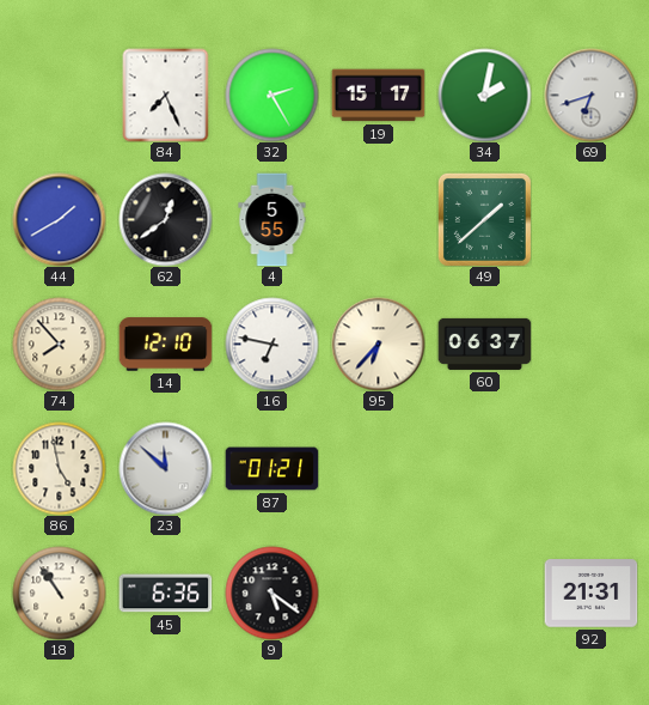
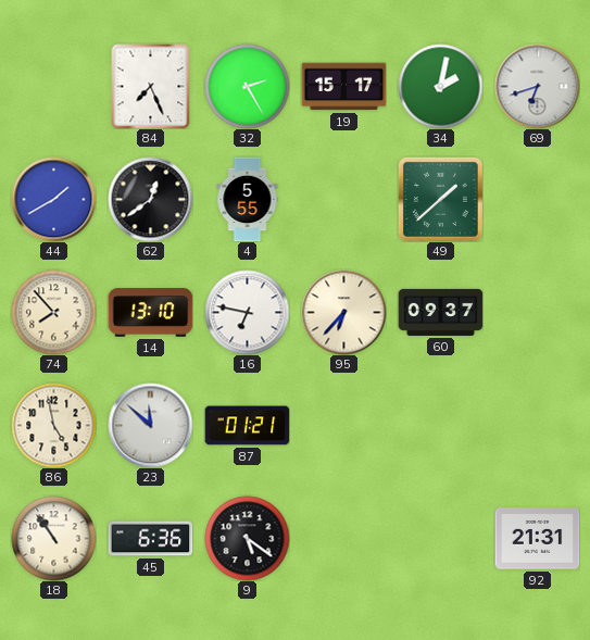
14: 12:10 -> 13:10
60: 06:37 -> 09:37
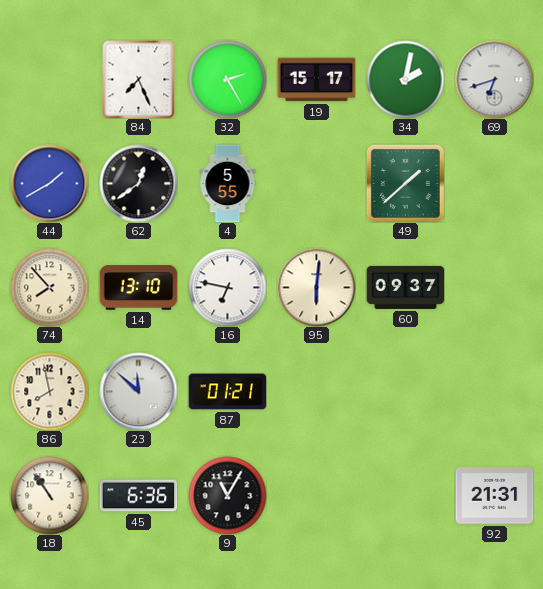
95: 6:37 -> 6:01
86: 4:58 -> 7:58
9: 5:21 -> 11:05
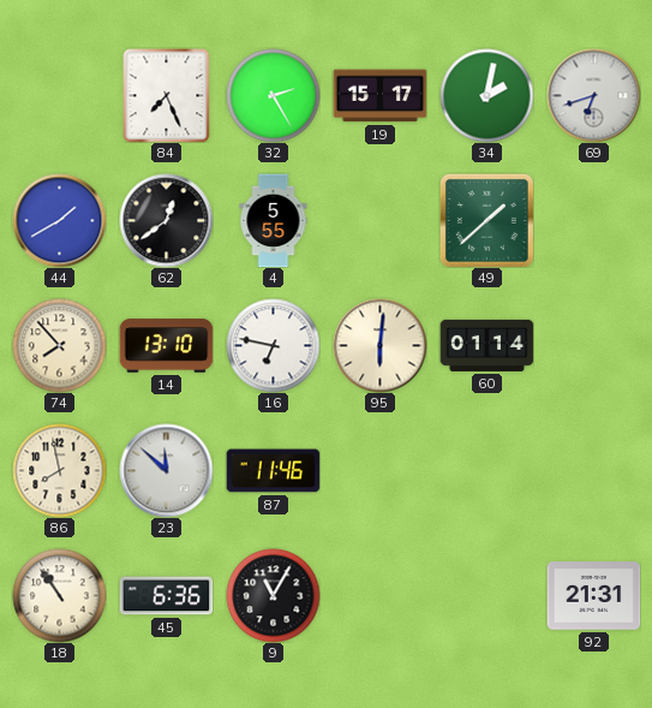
60: 09:37 -> 01:14
87: 01:21 -> 11:46
